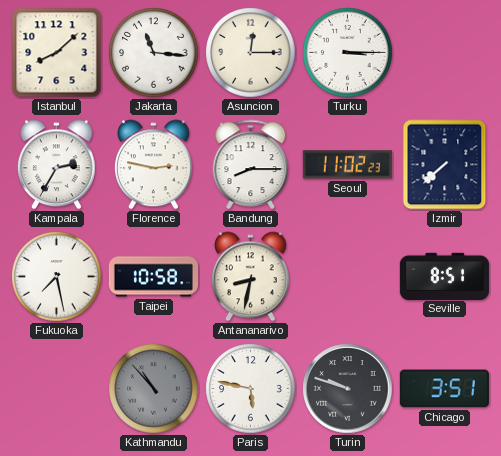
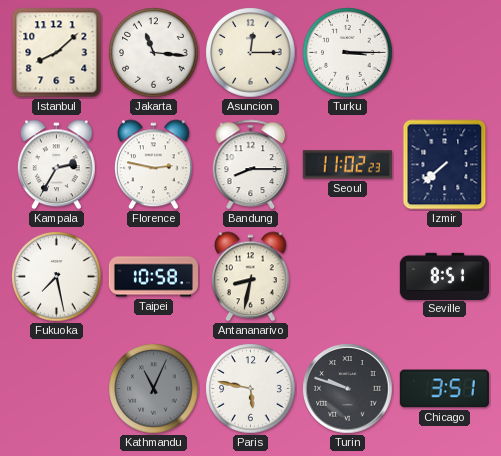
Kathmandu: 10:53 -> 11:04
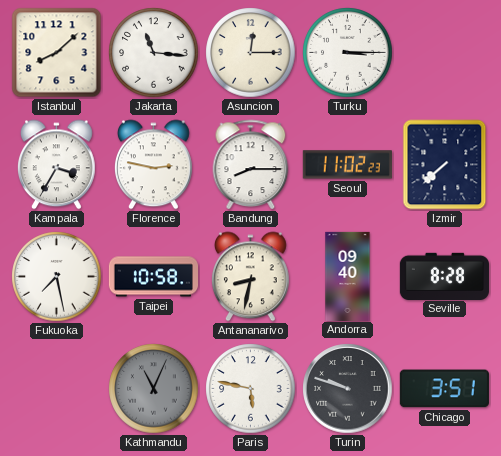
Kampala: 2:35 -> 3:35
Andorra: none -> 09:40
Seville: 8:51 -> 8:28
